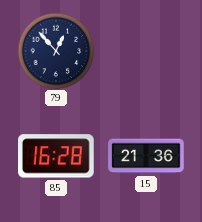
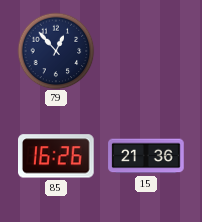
85: 16:28 -> 16:26
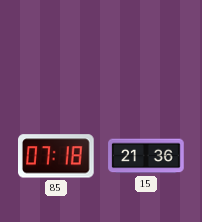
79: 12:53 -> none
85: 16:26 -> 07:18
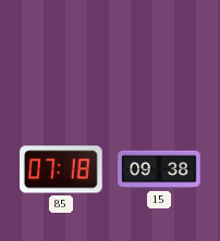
15: 21:36 -> 09:38
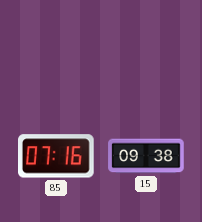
85: 07:18 -> 07:16
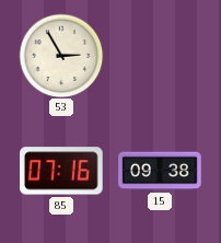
53: none -> 2:55
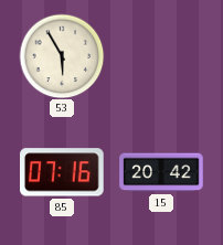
53: 2:55 -> 5:55
15: 09:38 -> 20:42
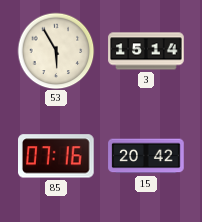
3: none -> 15:14
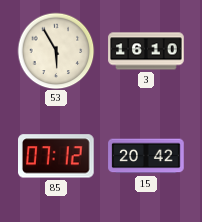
3: 15:14 -> 16:10
85: 07:16 -> 07:12
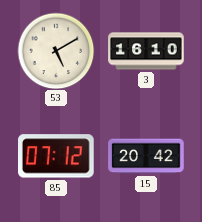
53: 5:55 -> 5:10
